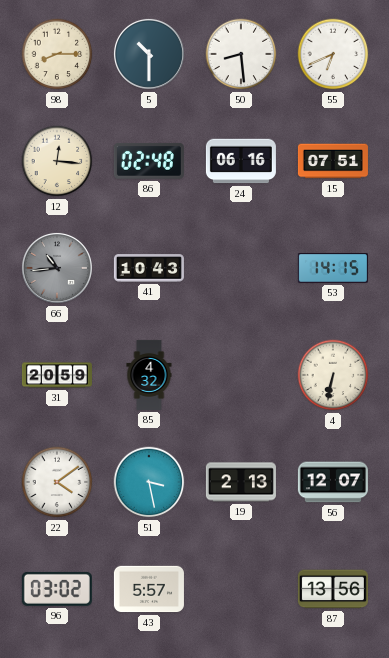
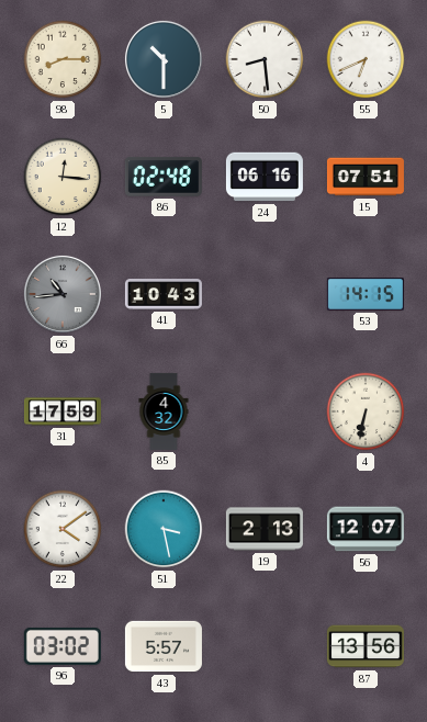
31: 20:59 -> 17:59
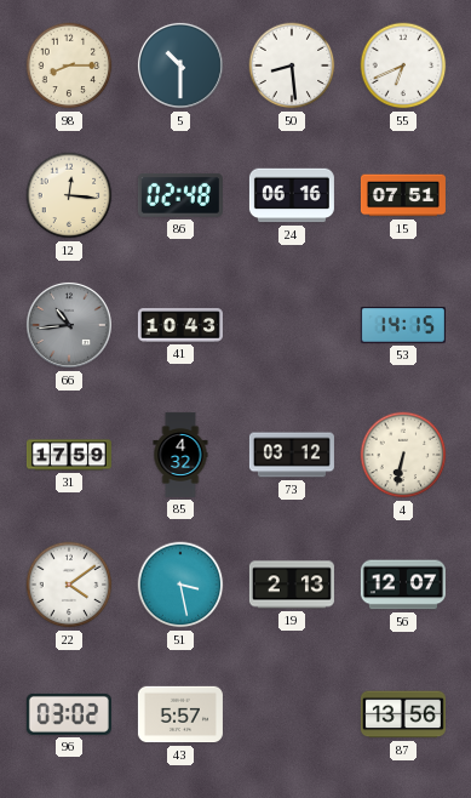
73: none -> 03:12
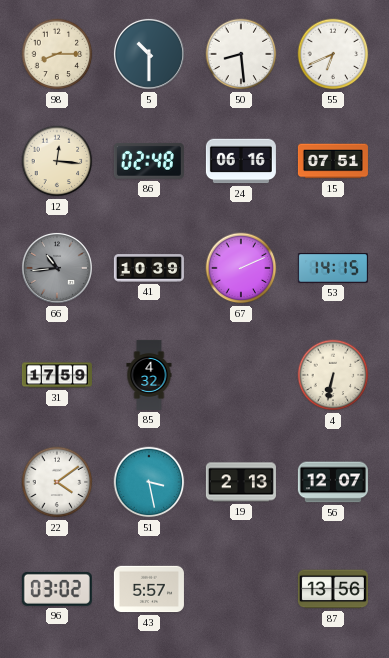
41: 10:43 -> 10:39
67: none -> 2:11
73: 03:12 -> none
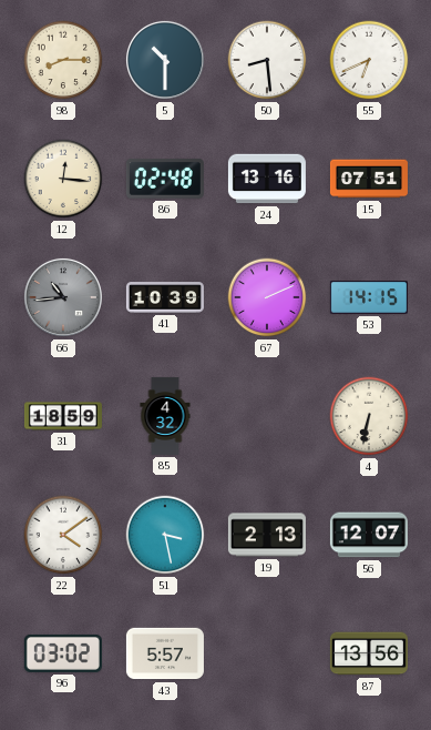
24: 06:16 -> 13:16
31: 17:59 -> 18:59
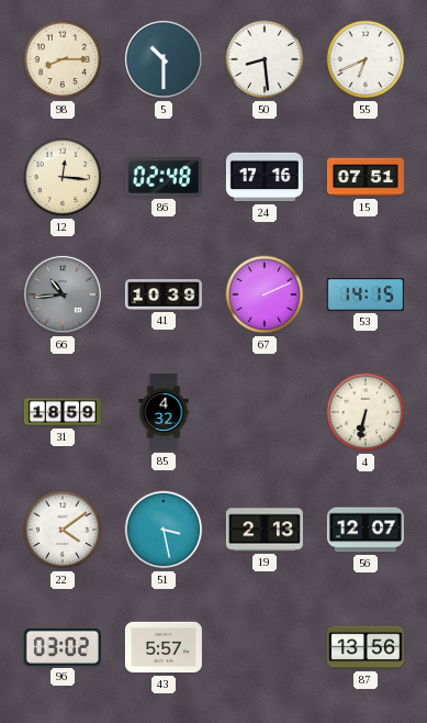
24: 13:16 -> 17:16
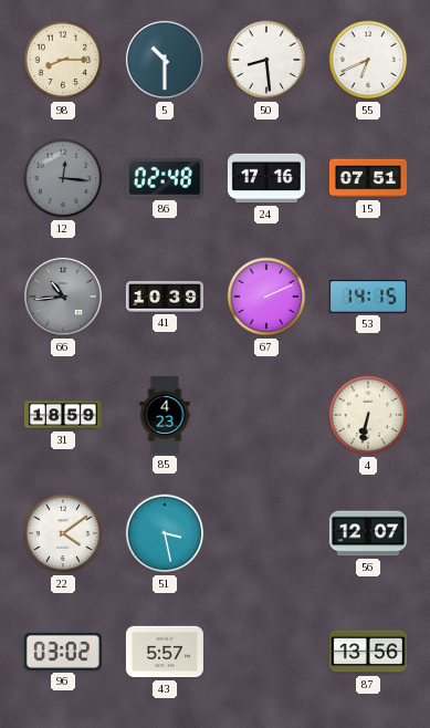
12 dial: cream -> grey
85: 4:32 -> 4:23
19: 2:13 -> none
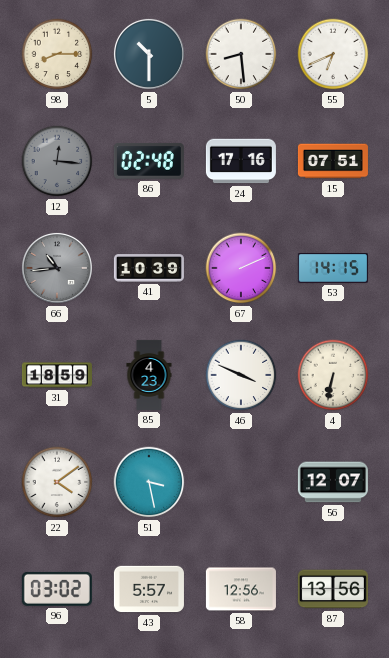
46: none -> 3:49
58: none -> 12:56
